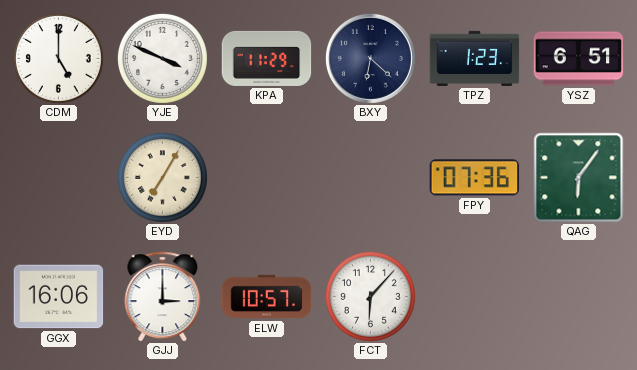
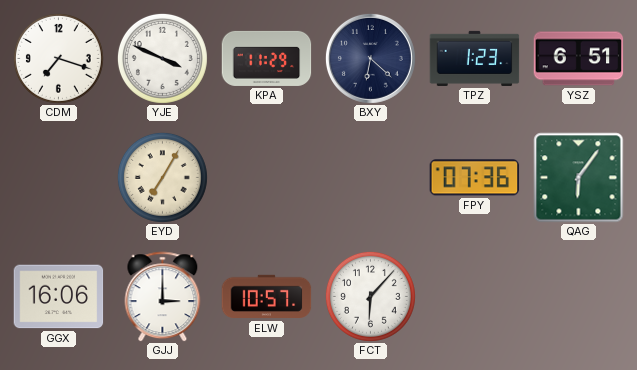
CDM: 5:00 -> 7:18
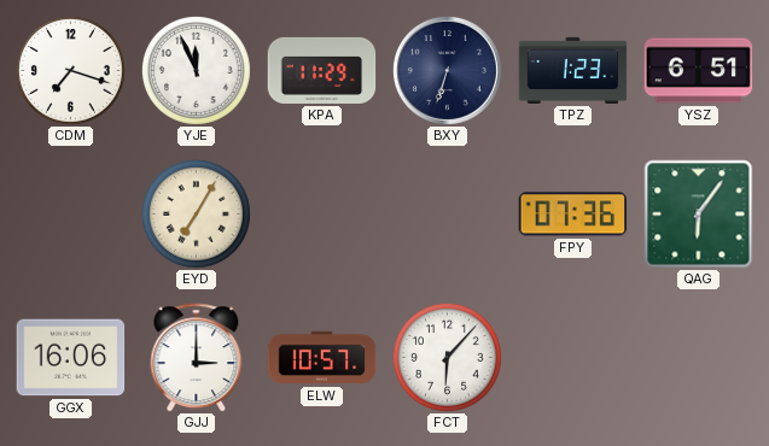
YJE: 3:49 -> 11:56
BXY: 6:22 -> 6:33
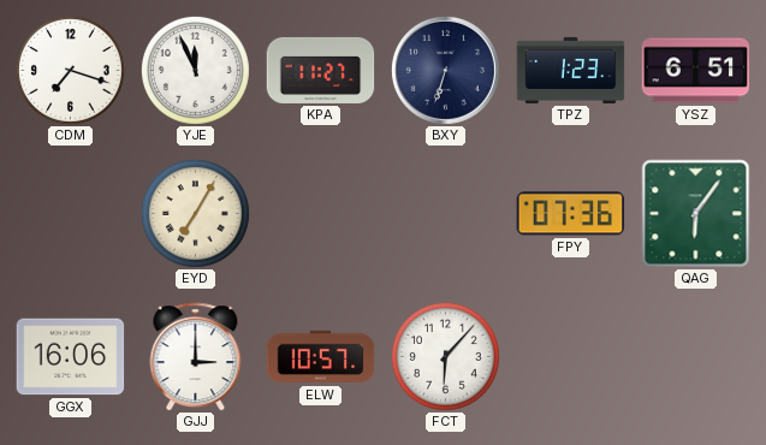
KPA: 11:29 -> 11:27
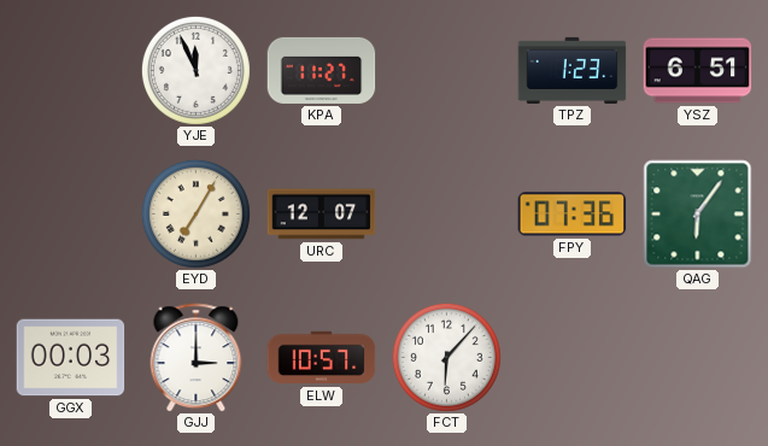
CDM: 7:18 -> none
BXY: 6:33 -> none
URC: none -> 12:07
GGX: 16:06 -> 00:03
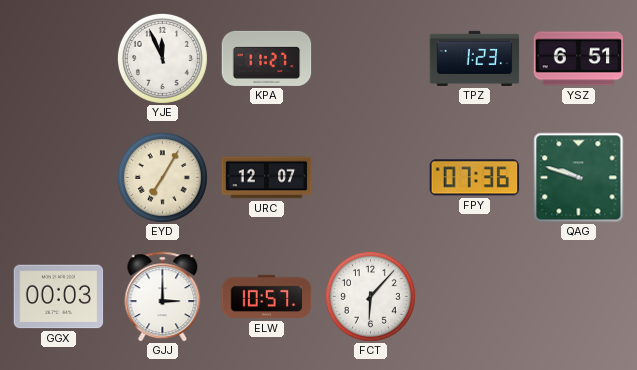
QAG: 6:06 -> 9:48
